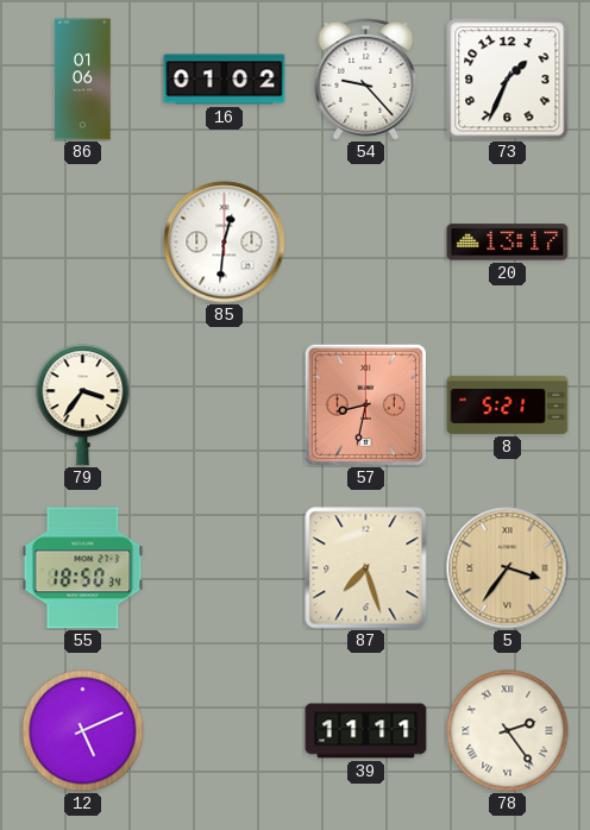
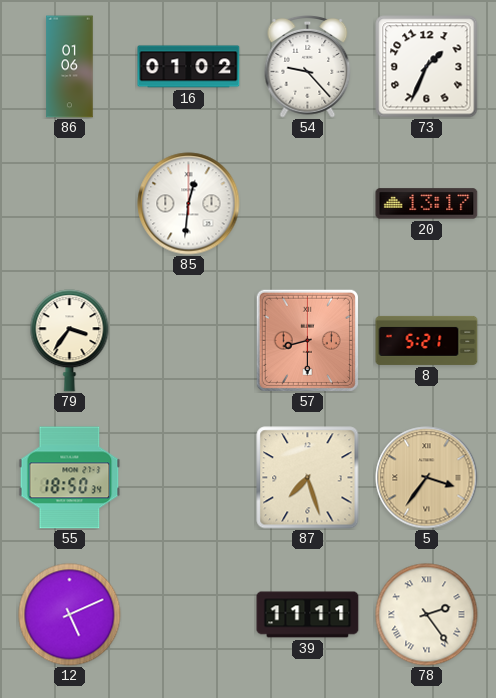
57: 8:32 -> 8:30
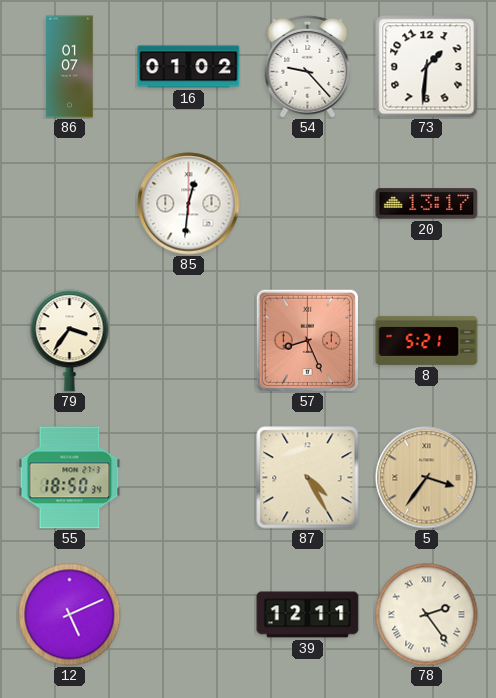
86: 01:06 -> 01:07
73: 1:34 -> 1:31
57: 8:30 -> 8:26
87: 7:27 -> 4:25
39: 11:11 -> 12:11
